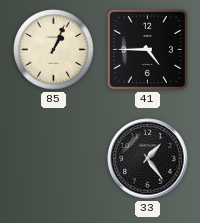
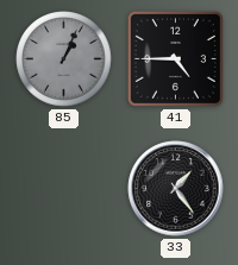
85 dial: cream -> grey
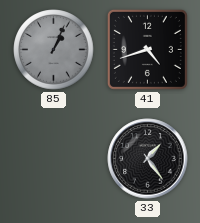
41: 4:45 -> 4:42
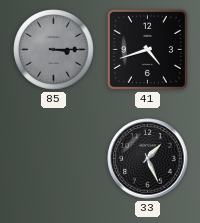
85: 1:04 -> 3:15
33: 1:24 -> 1:26
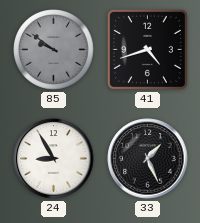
85: 3:15 -> 9:51
24: none -> 8:55
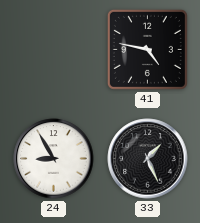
85: 9:51 -> none
41: 4:42 -> 4:47
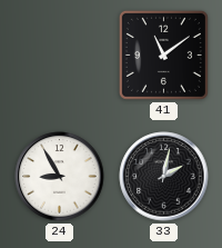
41: 4:47 -> 11:09
33: 1:26 -> 2:02
